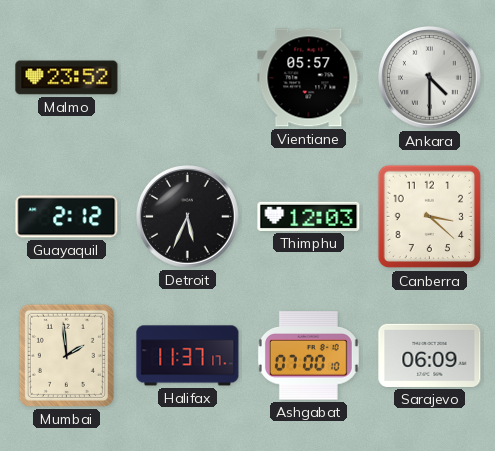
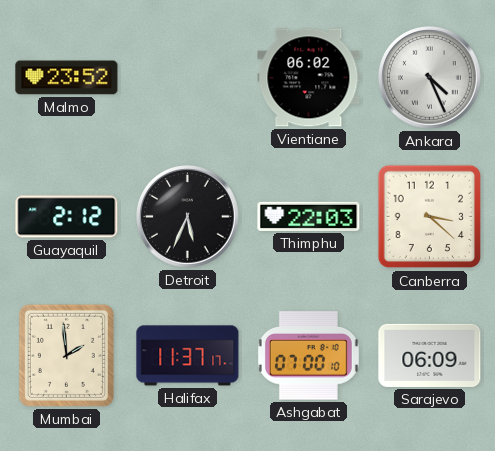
Vientiane: 05:57 -> 06:02
Ankara: 4:30 -> 4:26
Thimphu: 12:03 -> 22:03
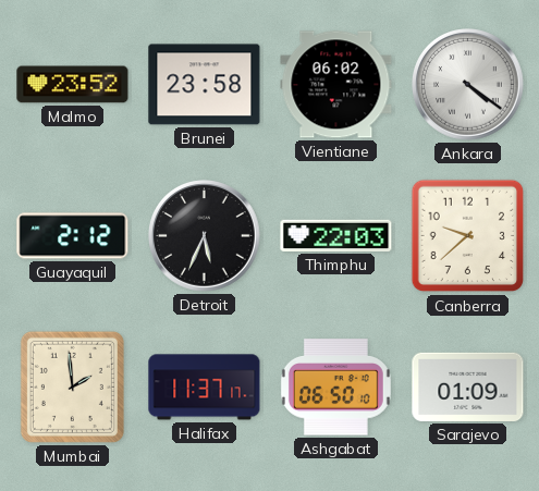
Brunei: none -> 23:58
Ankara: 4:26 -> 4:21
Canberra: 3:22 -> 9:38
Ashgabat: 07:00 -> 06:50
Sarajevo: 06:09 -> 01:09
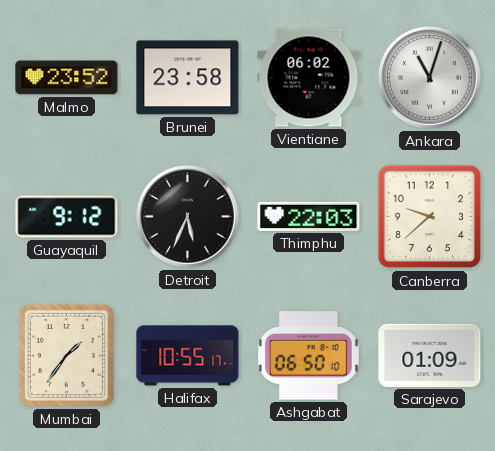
Ankara: 4:21 -> 11:03
Guayaquil: 2:12 -> 9:12
Mumbai: 1:59 -> 1:36
Halifax: 11:37 -> 10:55
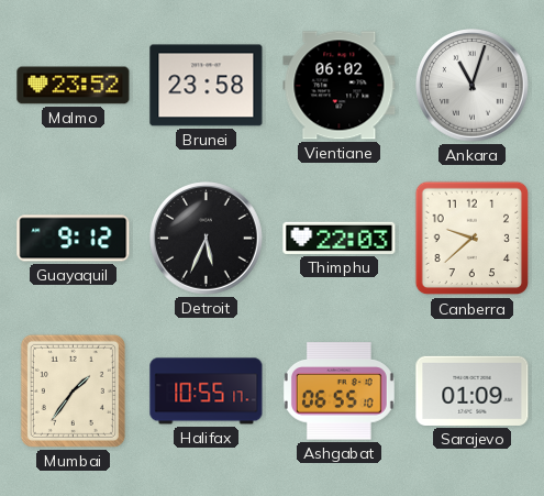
Ashgabat: 06:50 -> 06:55
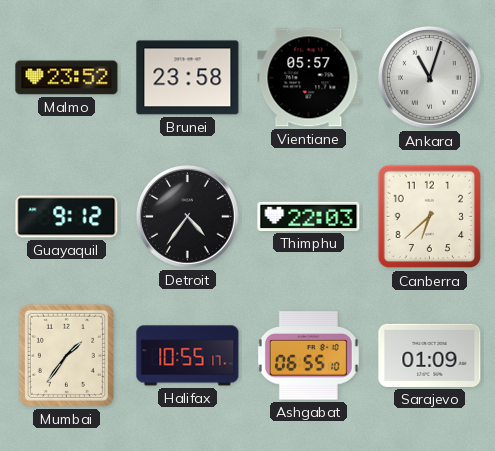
Vientiane: 06:02 -> 05:57
Detroit: 5:34 -> 4:36
Canberra: 9:38 -> 6:38
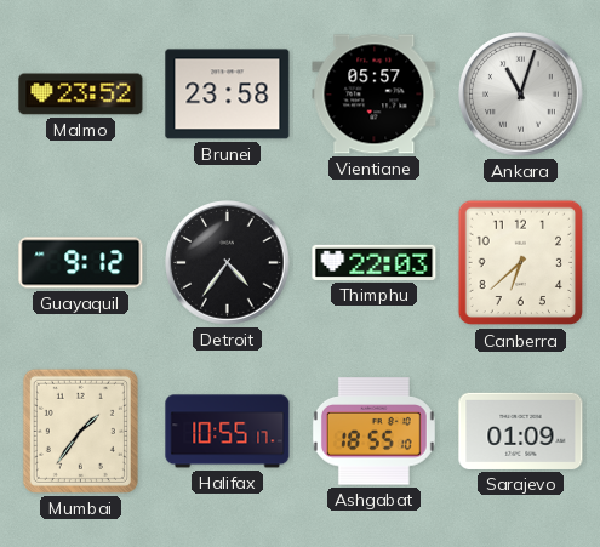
Ashgabat: 06:55 -> 18:55
